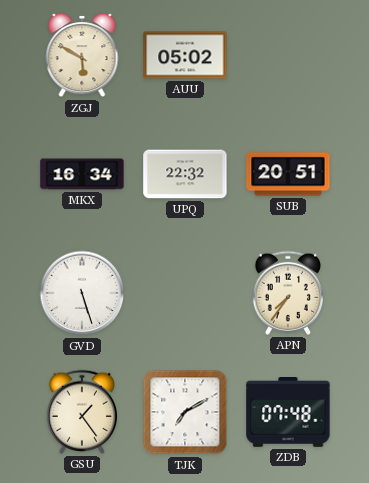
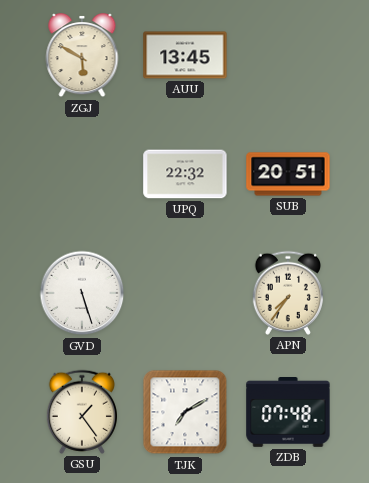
AUU: 05:02 -> 13:45
MKX: 16:34 -> none
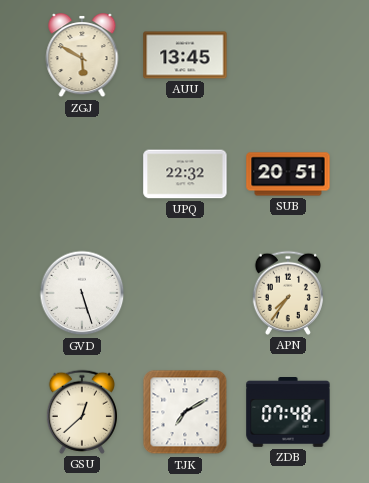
GSU: 1:24 -> 12:38
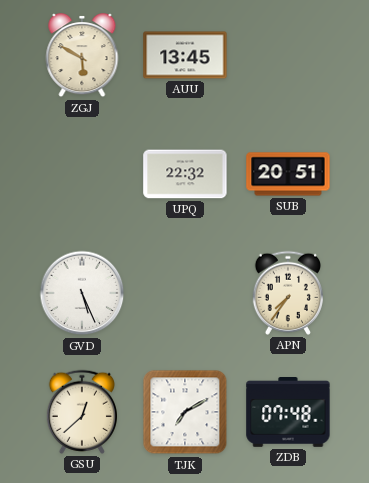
GVD: 5:27 -> 5:26
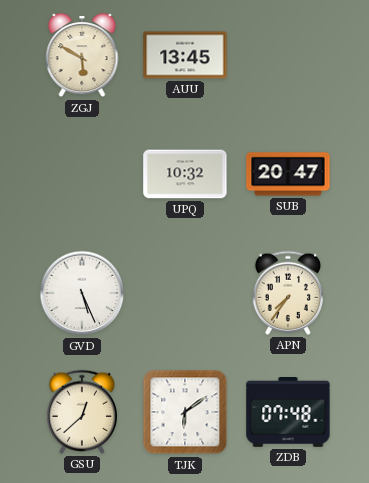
UPQ: 22:32 -> 10:32
SUB: 20:51 -> 20:47
TJK: 7:10 -> 6:09
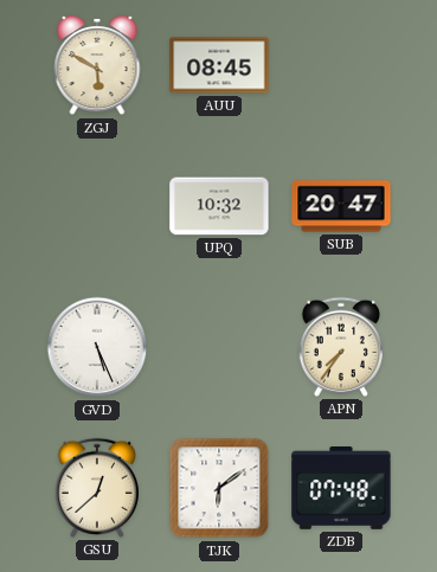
AUU: 13:45 -> 08:45
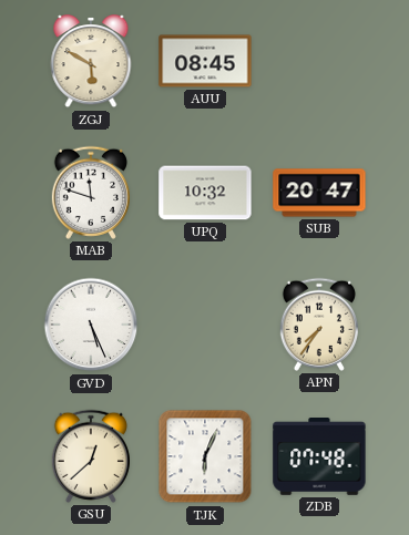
MAB: none -> 11:48
TJK: 6:09 -> 6:04
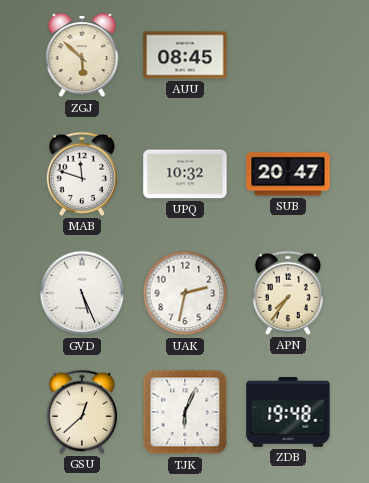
ZGJ: 5:50 -> 5:52
UAK: none -> 2:32
ZDB: 07:48 -> 19:48
